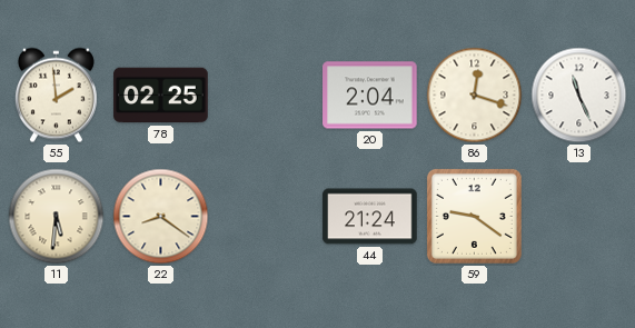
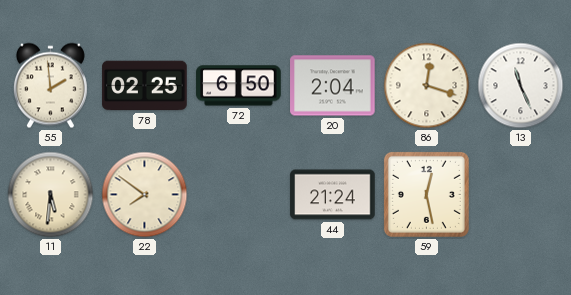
72: none -> 6:50
22: 8:21 -> 7:51
59: 9:21 -> 12:28
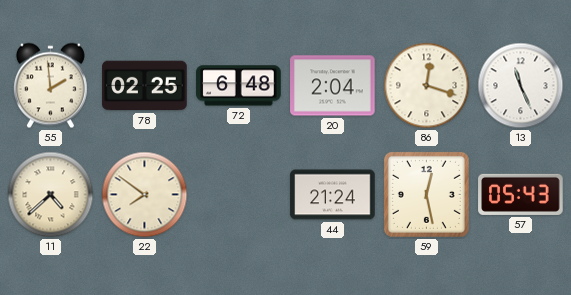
72: 6:50 -> 6:48
11: 5:31 -> 4:38
57: none -> 05:43
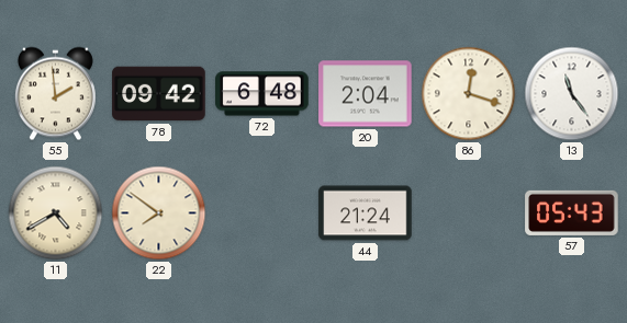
78: 02:25 -> 09:42
13: 11:26 -> 11:24
11: 4:38 -> 4:40
59: 12:28 -> none
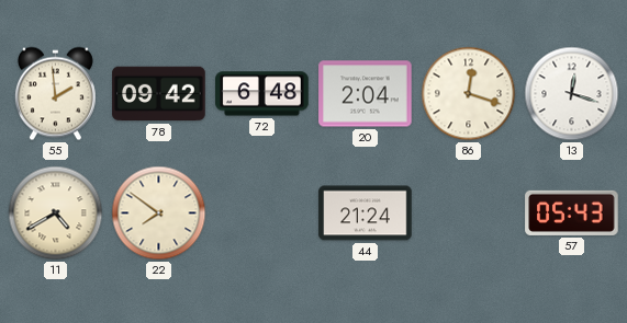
13: 11:24 -> 12:18
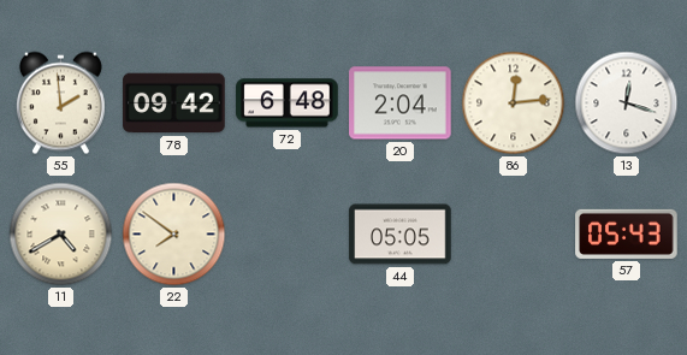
86: 12:18 -> 12:14
44: 21:24 -> 05:05
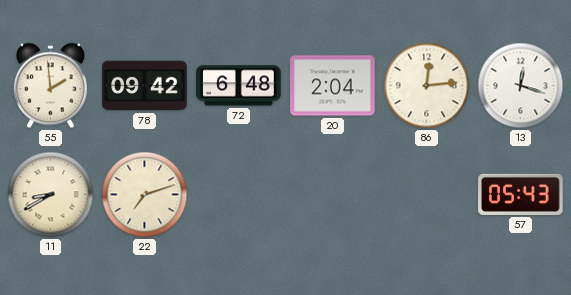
11: 4:40 -> 8:40
22: 7:51 -> 7:12
44: 05:05 -> none
